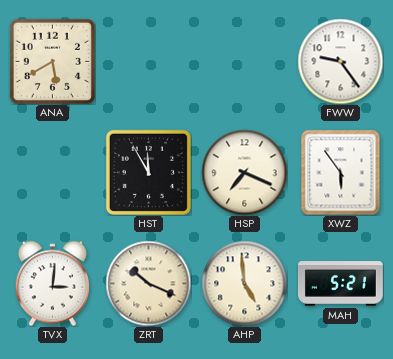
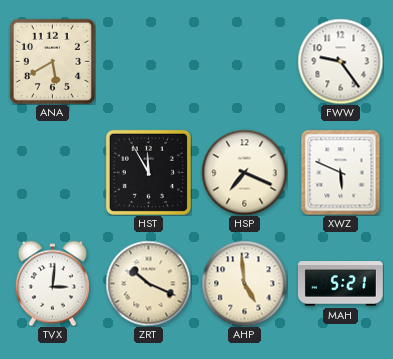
XWZ: 5:54 -> 5:49
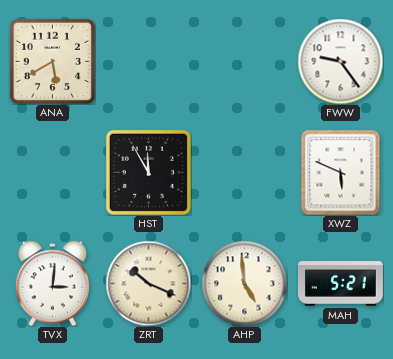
HSP: 7:19 -> none
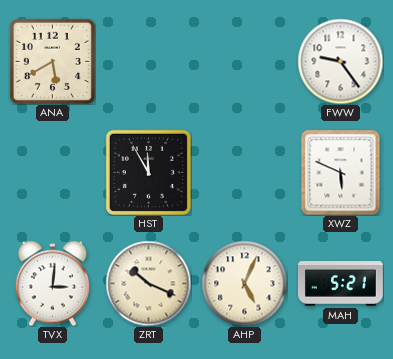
AHP: 4:59 -> 5:04
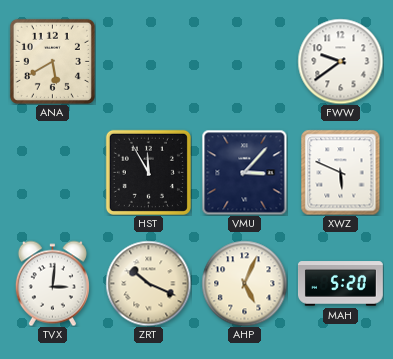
FWW: 9:24 -> 9:39
VMU: none -> 3:07
MAH: 5:21 -> 5:20
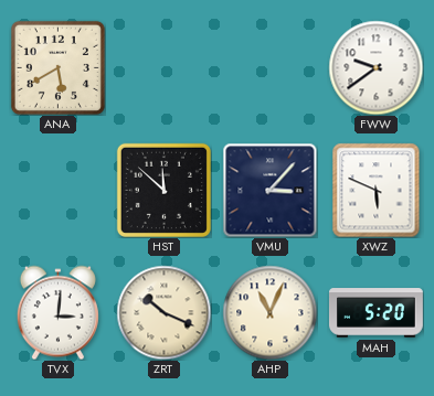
HST: 11:55 -> 11:52
AHP: 5:04 -> 11:04
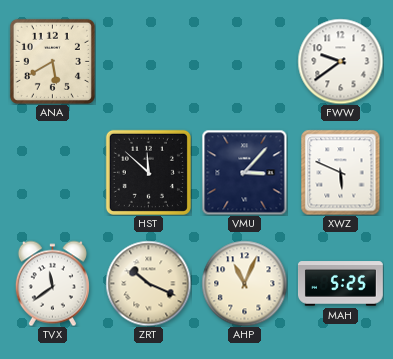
TVX: 3:01 -> 11:39
MAH: 5:20 -> 5:25
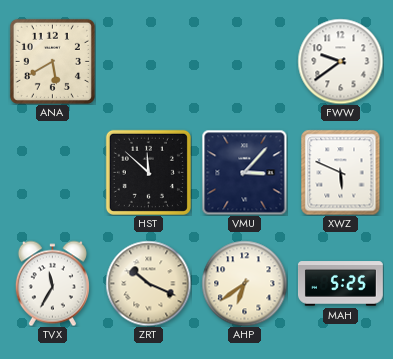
TVX: 11:39 -> 11:35
AHP: 11:04 -> 6:39
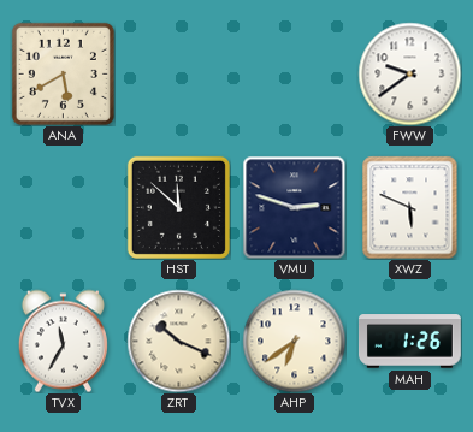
VMU: 3:07 -> 2:48
MAH: 5:25 -> 1:26
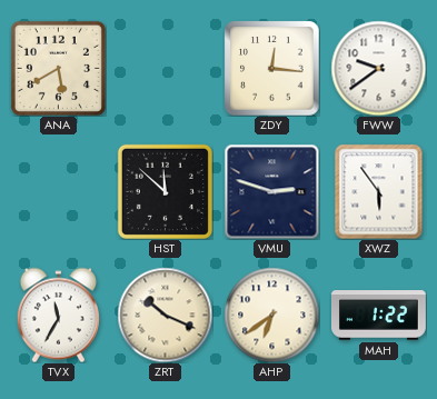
ZDY: none -> 12:16
XWZ: 5:49 -> 5:54
MAH: 1:26 -> 1:22
